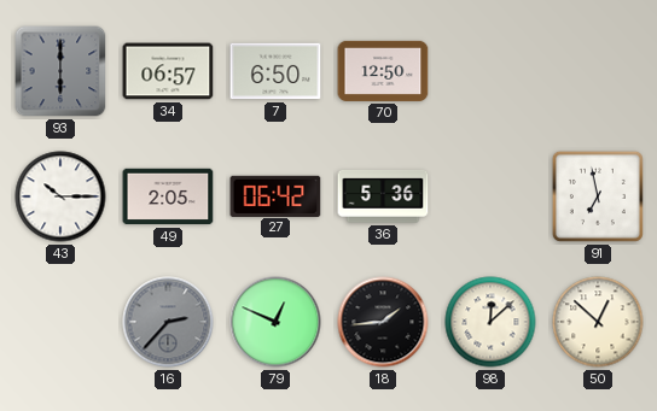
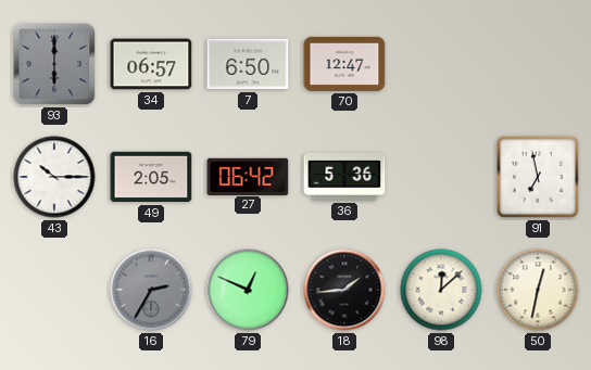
70: 12:50 -> 12:47
16: 2:37 -> 2:35
50: 12:52 -> 12:32
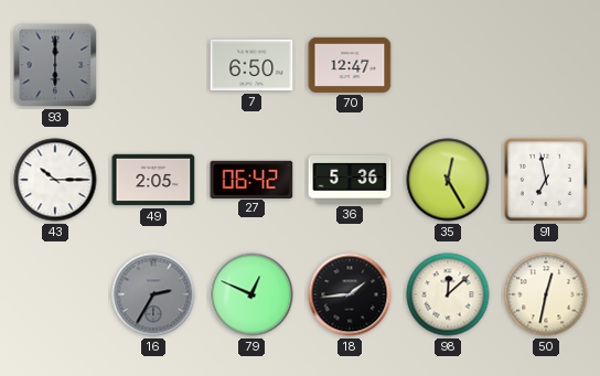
34: 06:57 -> none
35: none -> 12:25
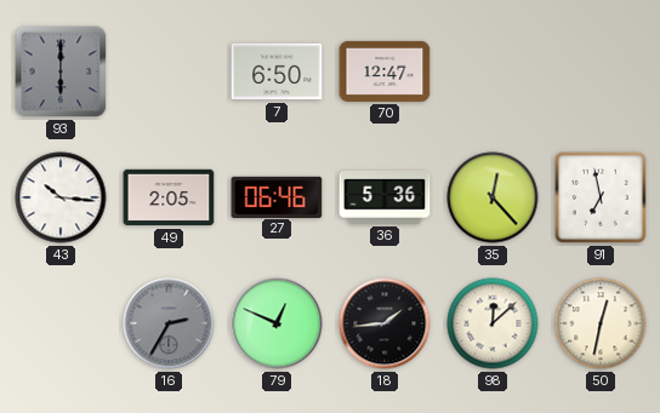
43: 10:15 -> 10:16
27: 06:42 -> 06:46
35: 12:25 -> 12:23
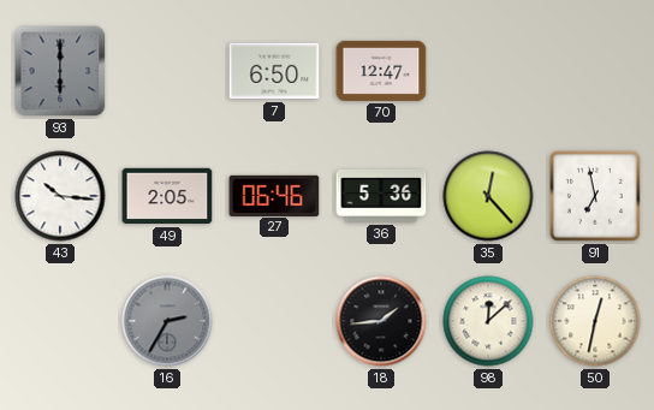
79: 12:49 -> none
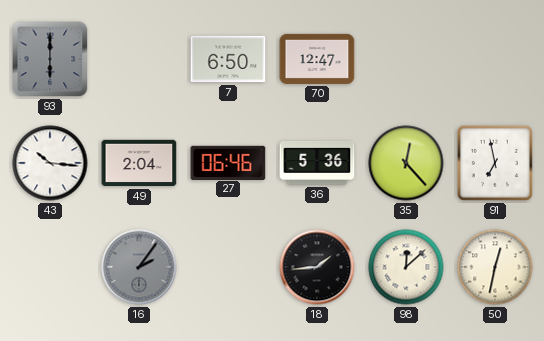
49: 2:05 -> 2:04
16: 2:35 -> 2:06
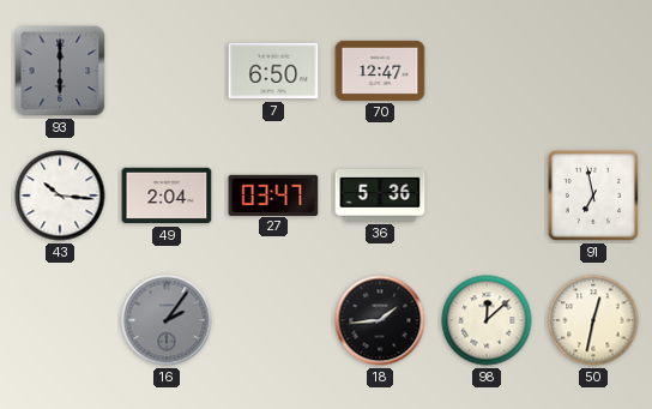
27: 06:46 -> 03:47
35: 12:23 -> none
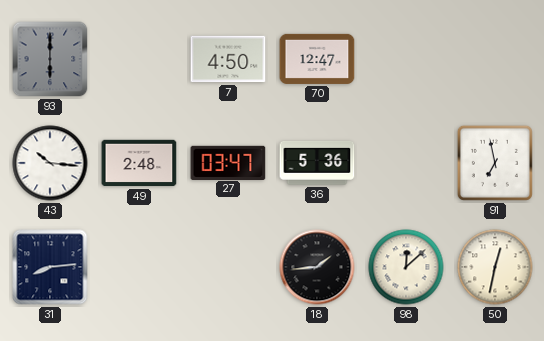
7: 6:50 -> 4:50
49: 2:04 -> 2:48
31: none -> 8:14
16: 2:06 -> none
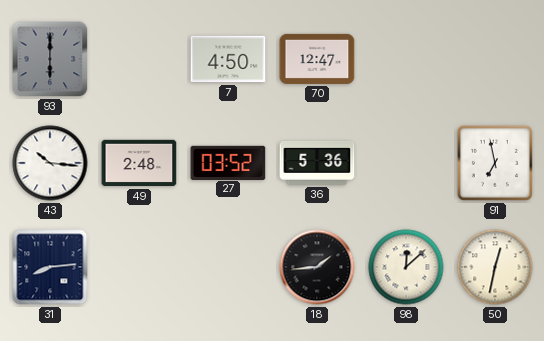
27: 03:47 -> 03:52
